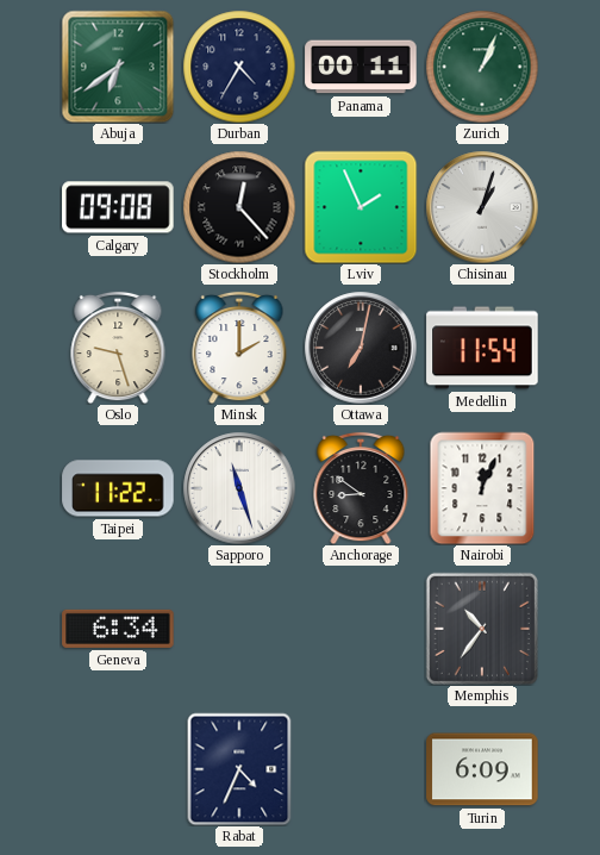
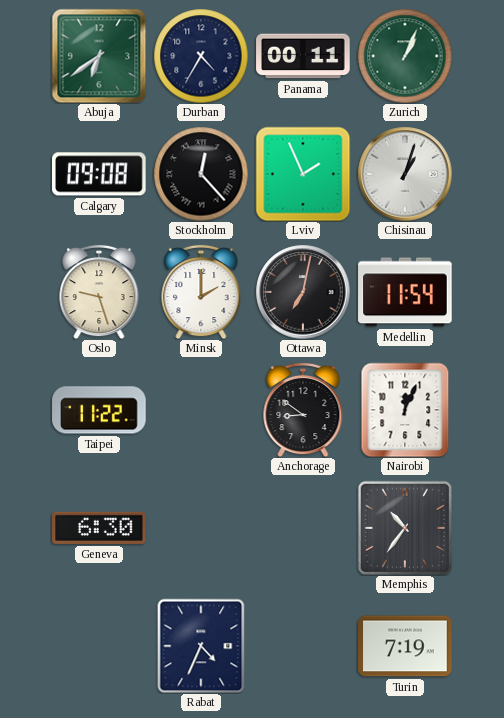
Sapporo: 11:27 -> none
Geneva: 6:34 -> 6:30
Turin: 6:09 -> 7:19
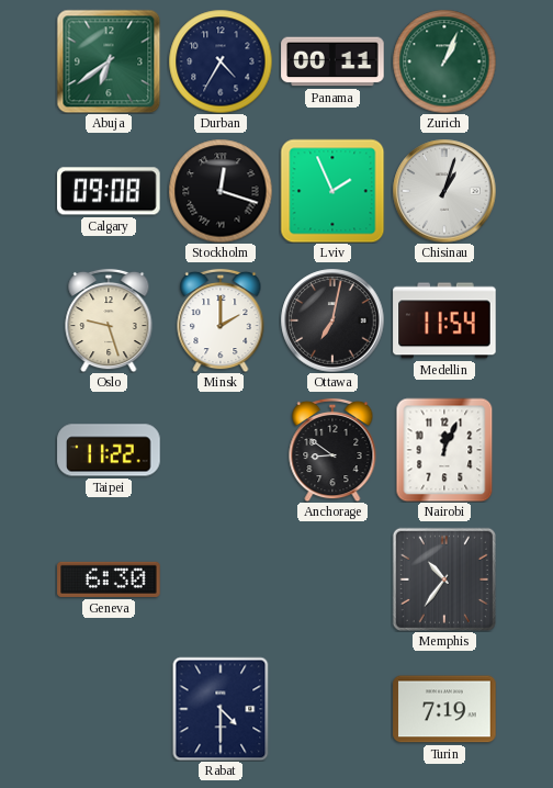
Stockholm: 12:23 -> 12:18
Rabat: 4:34 -> 4:30
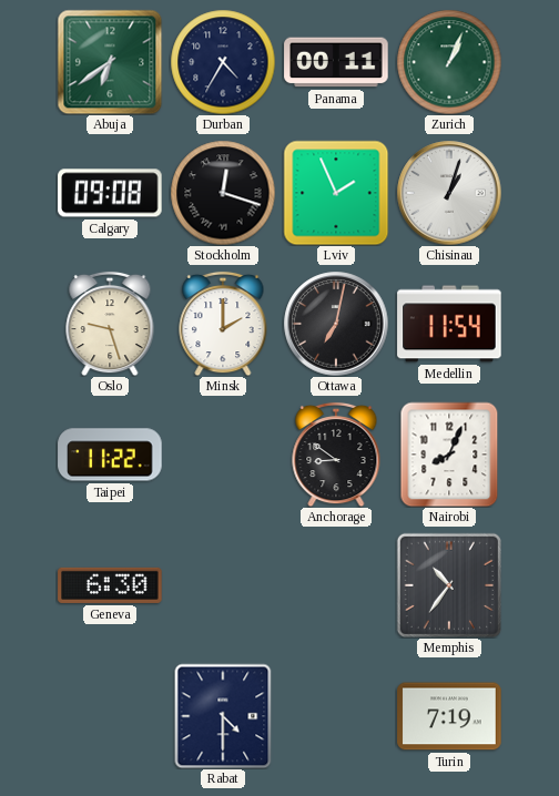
Nairobi: 12:04 -> 8:04
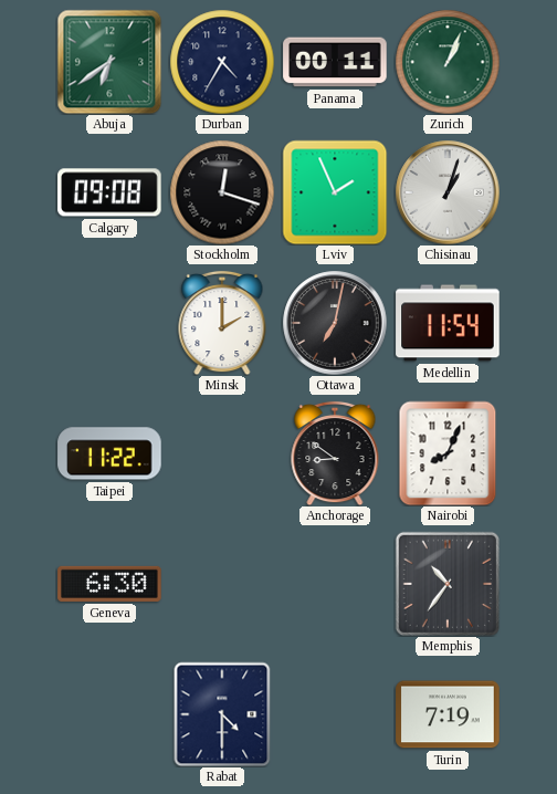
Oslo: 9:27 -> none
